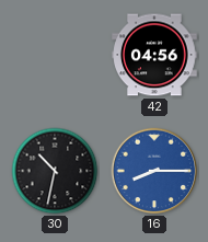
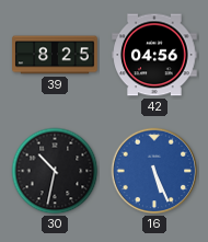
39: none -> 8:25
16: 8:15 -> 5:26
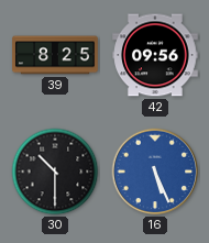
42: 04:56 -> 09:56
30: 10:32 -> 10:30
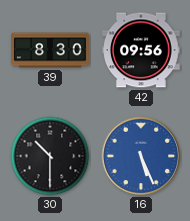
39: 8:25 -> 8:30
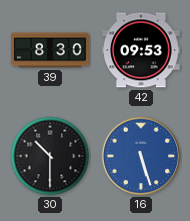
42: 09:56 -> 09:53
16: 5:26 -> 5:27
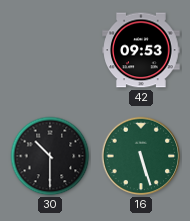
39: 8:30 -> none
16 dial: blue -> green
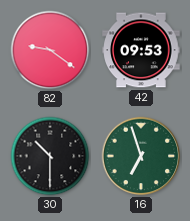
82: none -> 9:21
16: 5:27 -> 6:57
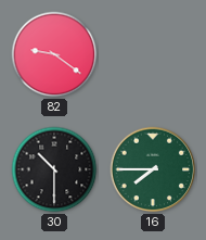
42: 09:53 -> none
16: 6:57 -> 7:45
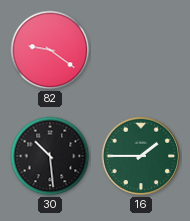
30: 10:30 -> 10:29
16: 7:45 -> 1:45
